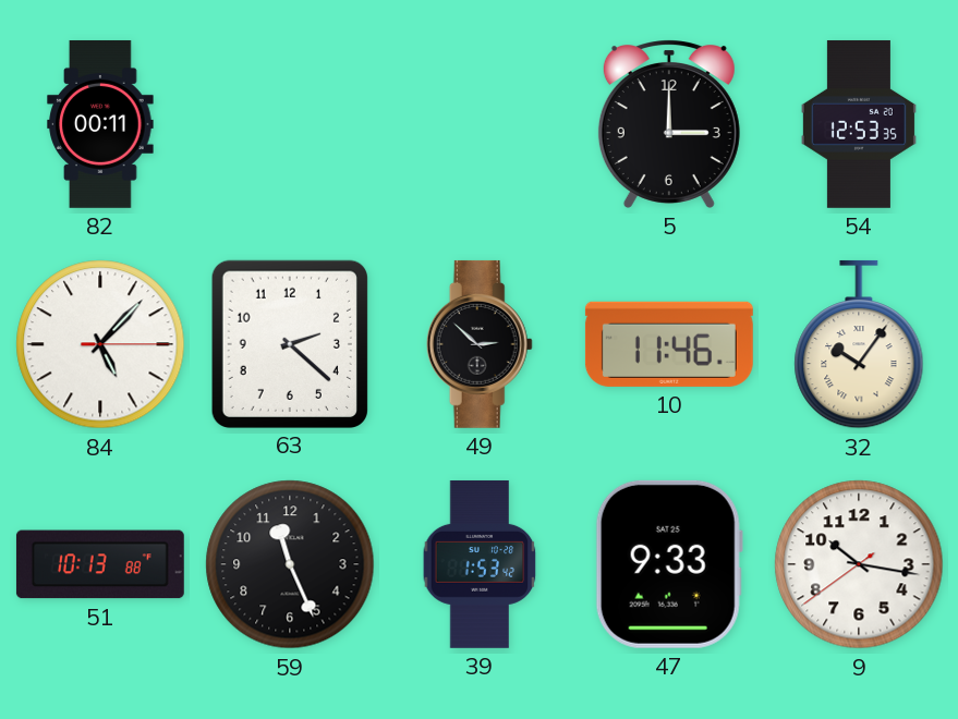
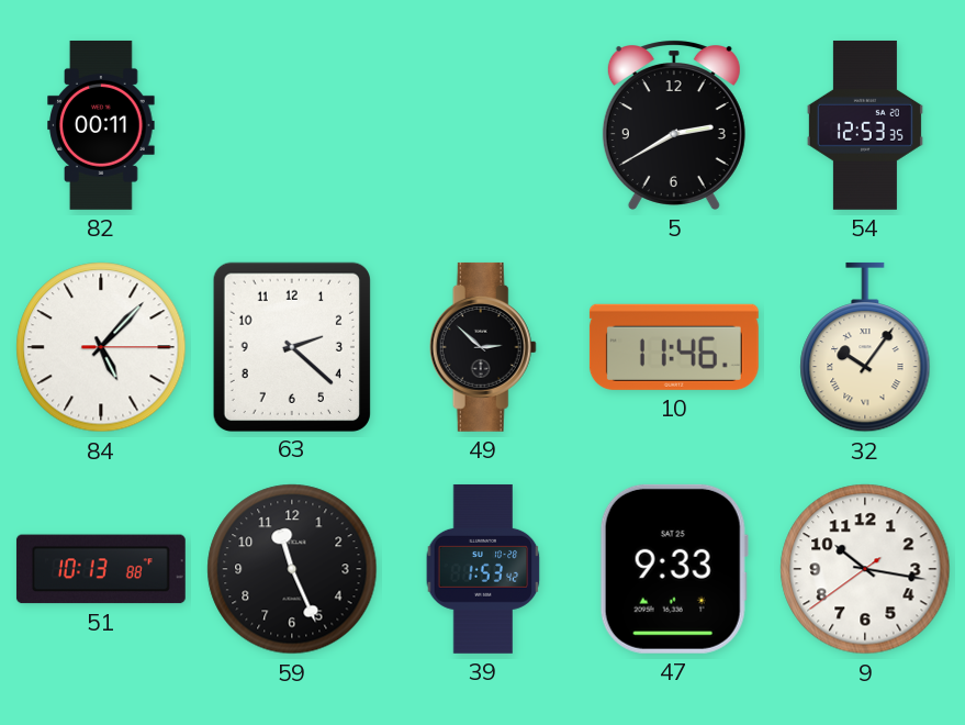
5: 3:00 -> 2:40
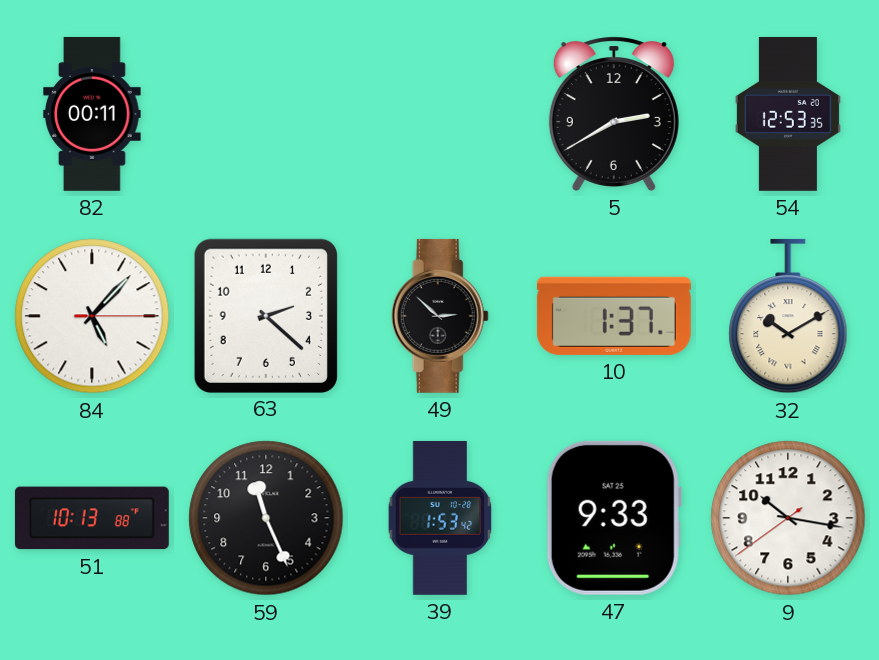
10: 11:46 -> 1:37
32: 10:06 -> 10:10
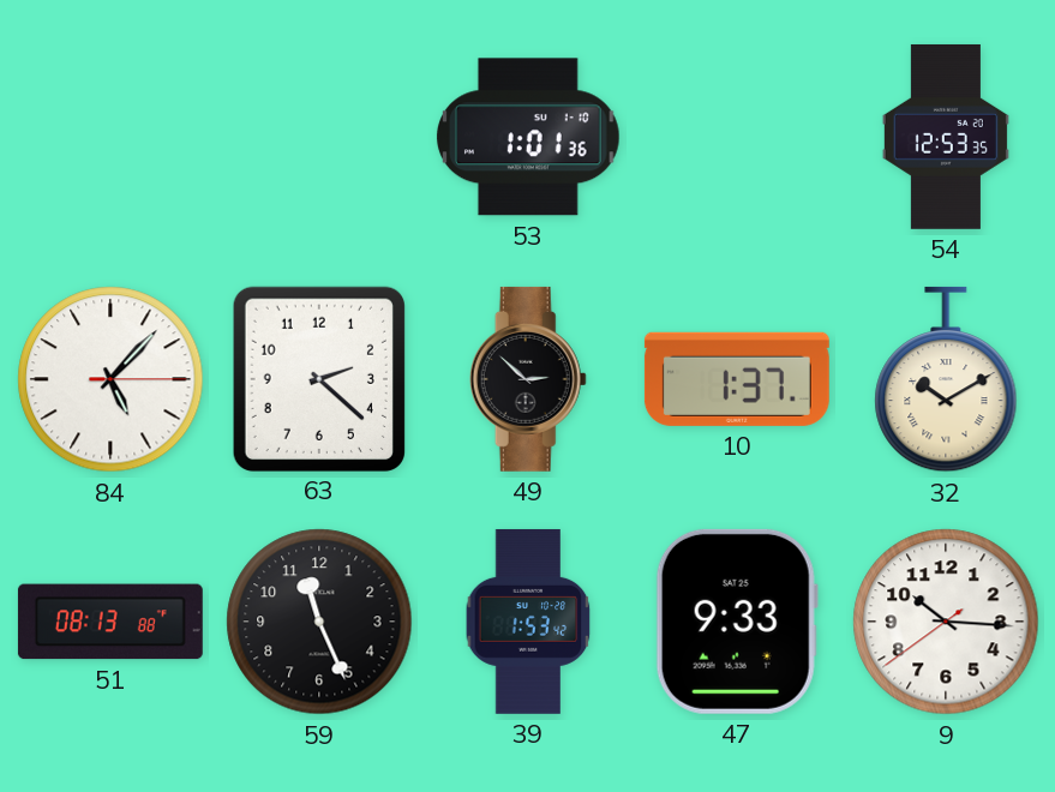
82: 00:11 -> none
53: none -> 1:01
5: 2:40 -> none
51: 10:13 -> 08:13
9: 10:16 -> 10:15
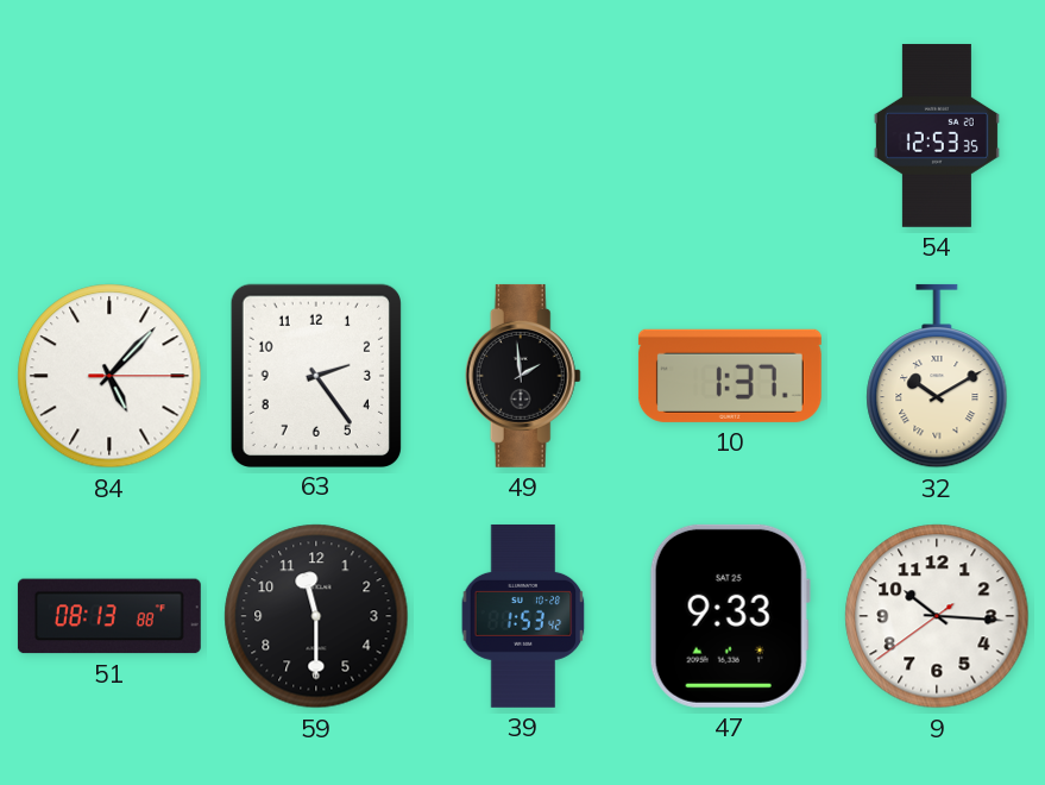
53: 1:01 -> none
63: 2:22 -> 2:24
49: 2:52 -> 1:59
59: 11:26 -> 11:30
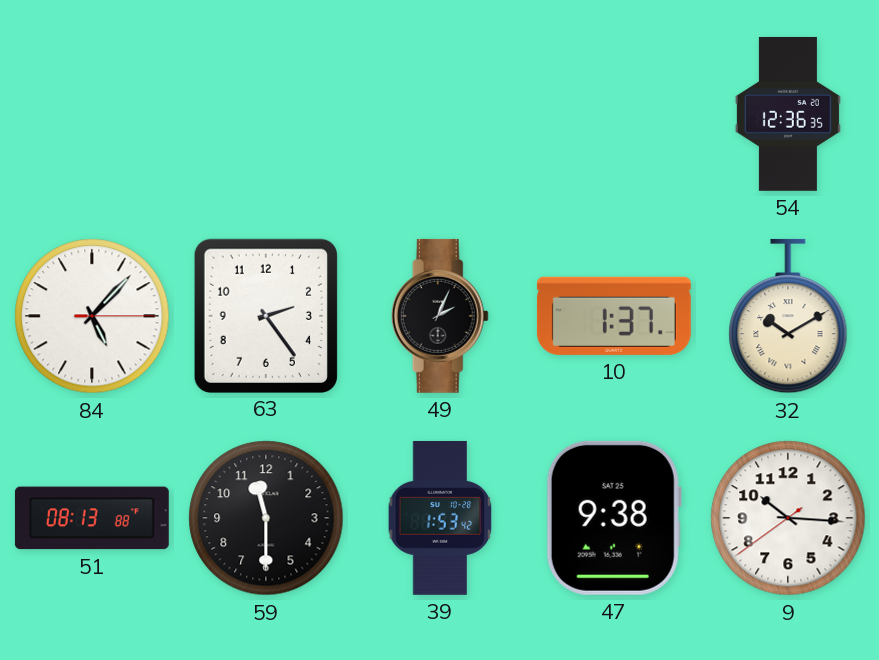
54: 12:53 -> 12:36
49: 1:59 -> 2:04
47: 9:33 -> 9:38
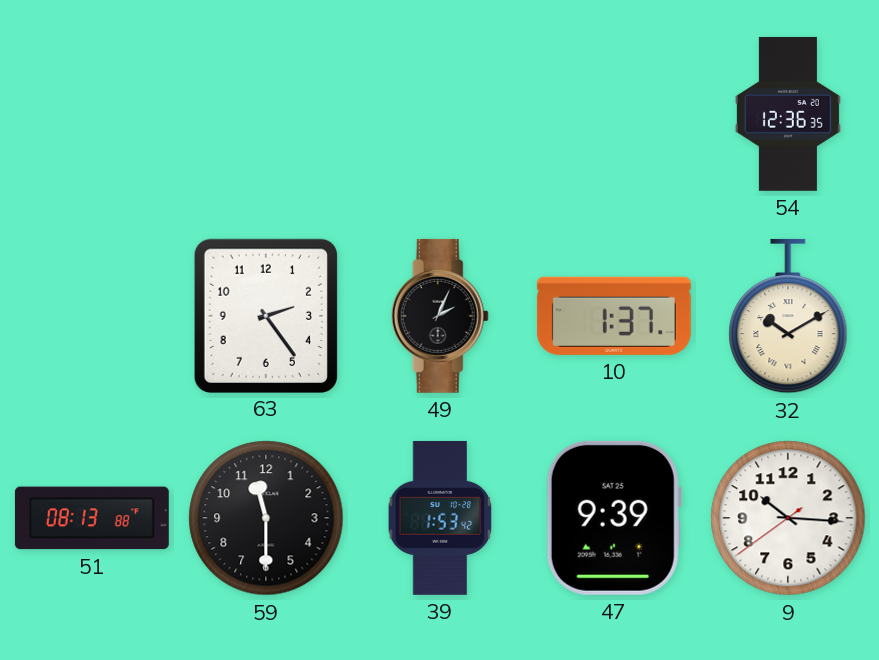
84: 5:07 -> none
47: 9:38 -> 9:39
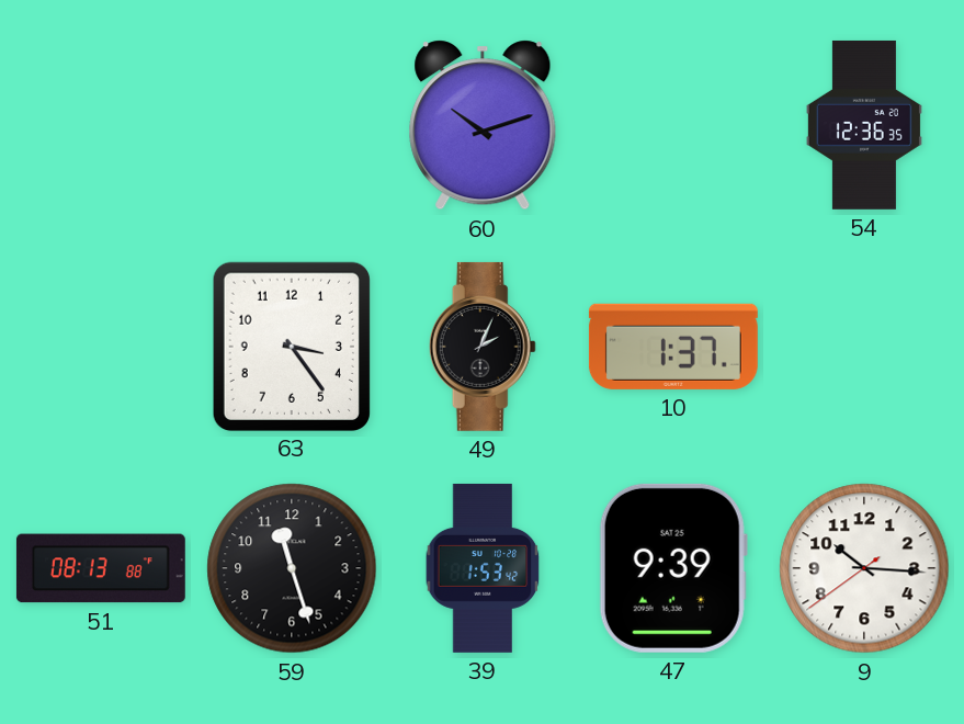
60: none -> 10:12
63: 2:24 -> 3:24
32: 10:10 -> none
59: 11:30 -> 11:27
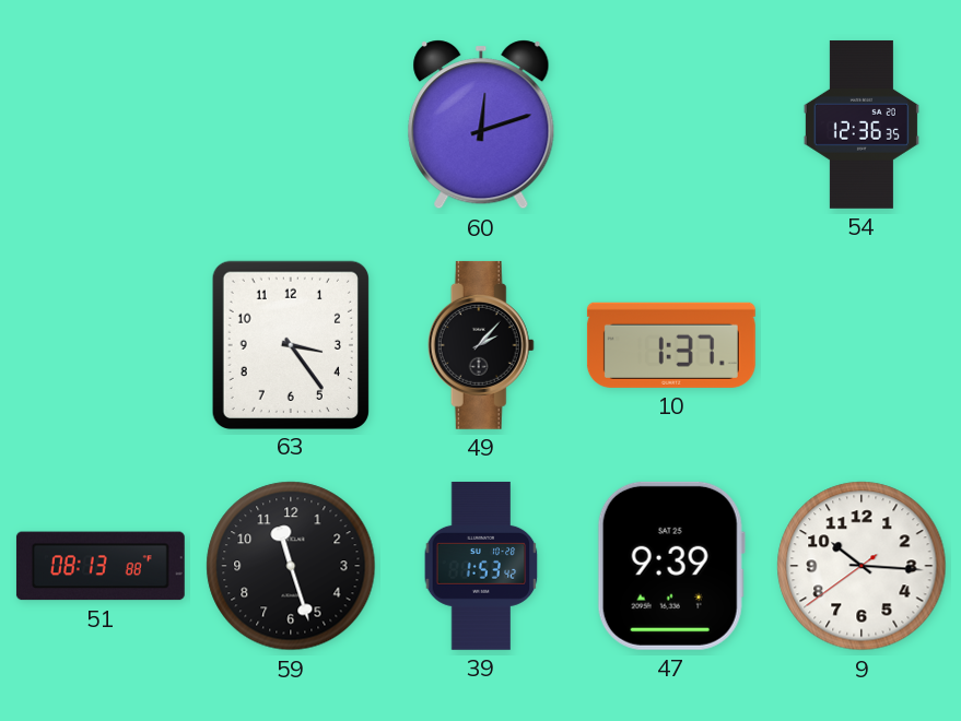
60: 10:12 -> 12:12
49: 2:04 -> 2:07
